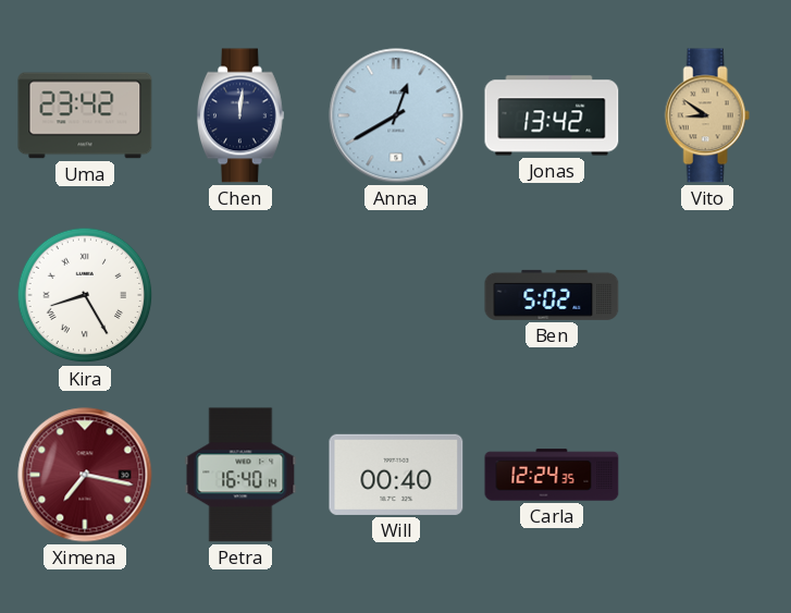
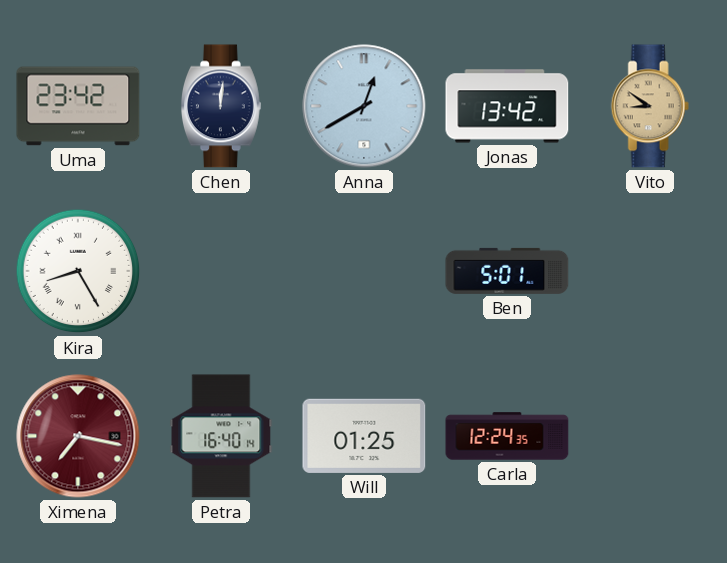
Ben: 5:02 -> 5:01
Will: 00:40 -> 01:25
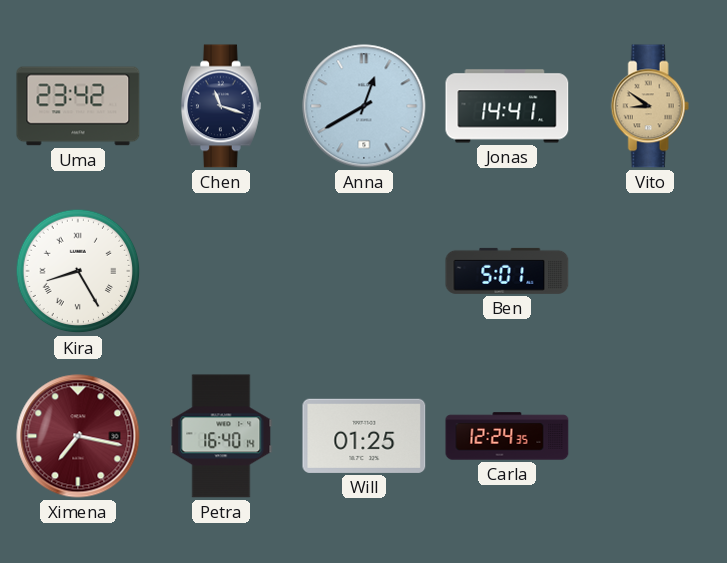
Chen: 12:01 -> 11:18
Jonas: 13:42 -> 14:41
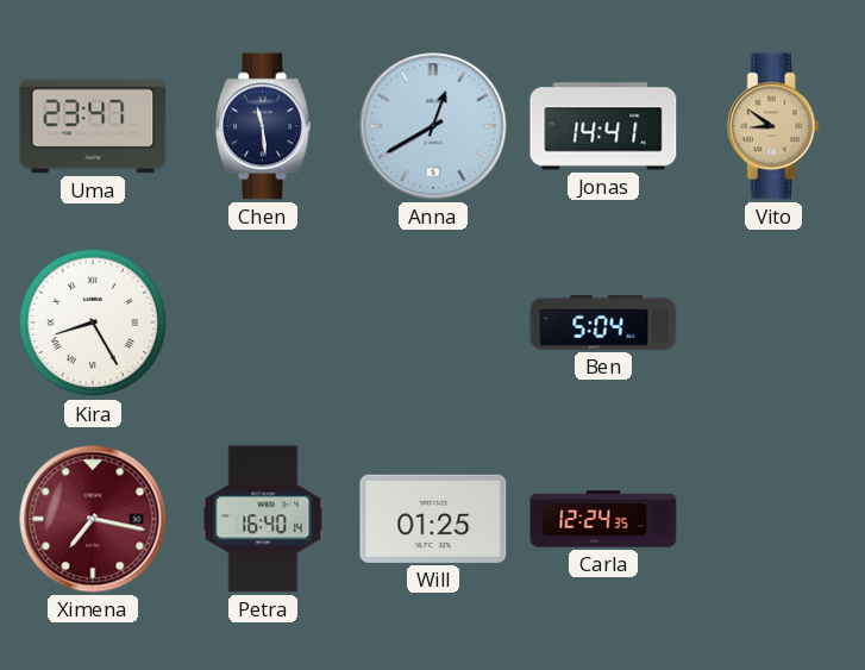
Uma: 23:42 -> 23:47
Chen: 11:18 -> 11:29
Ben: 5:01 -> 5:04
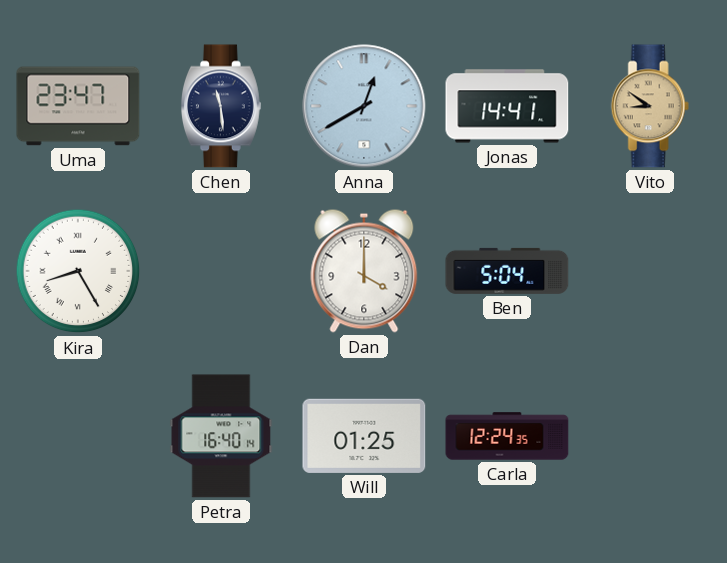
Dan: none -> 4:00
Ximena: 7:17 -> none
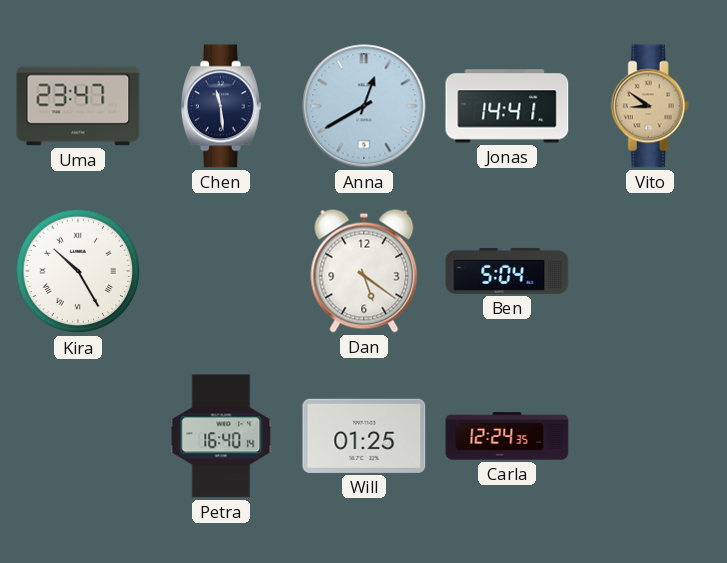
Kira: 8:25 -> 10:25
Dan: 4:00 -> 5:21
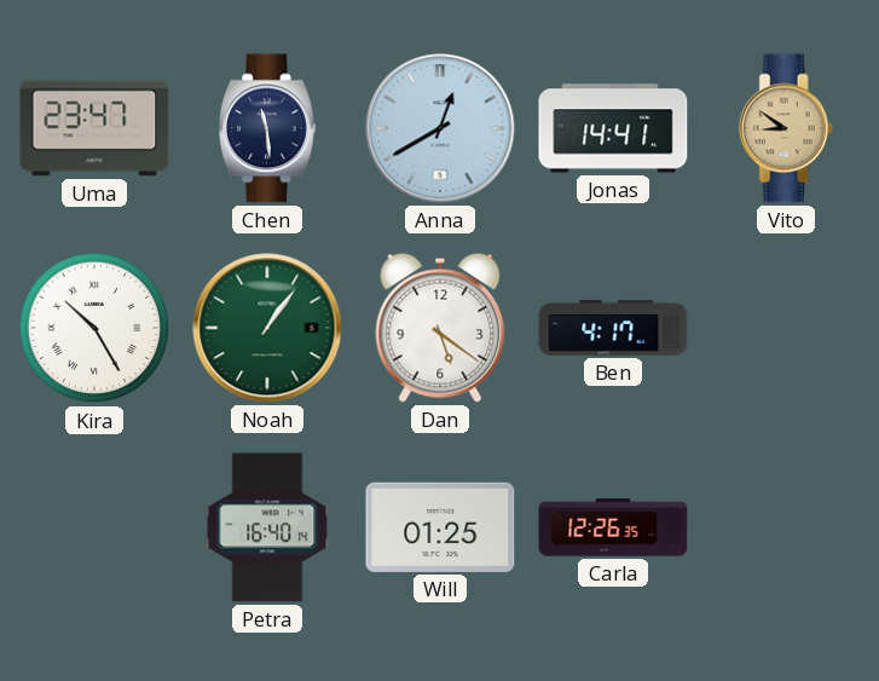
Noah: none -> 1:06
Ben: 5:04 -> 4:17
Carla: 12:24 -> 12:26
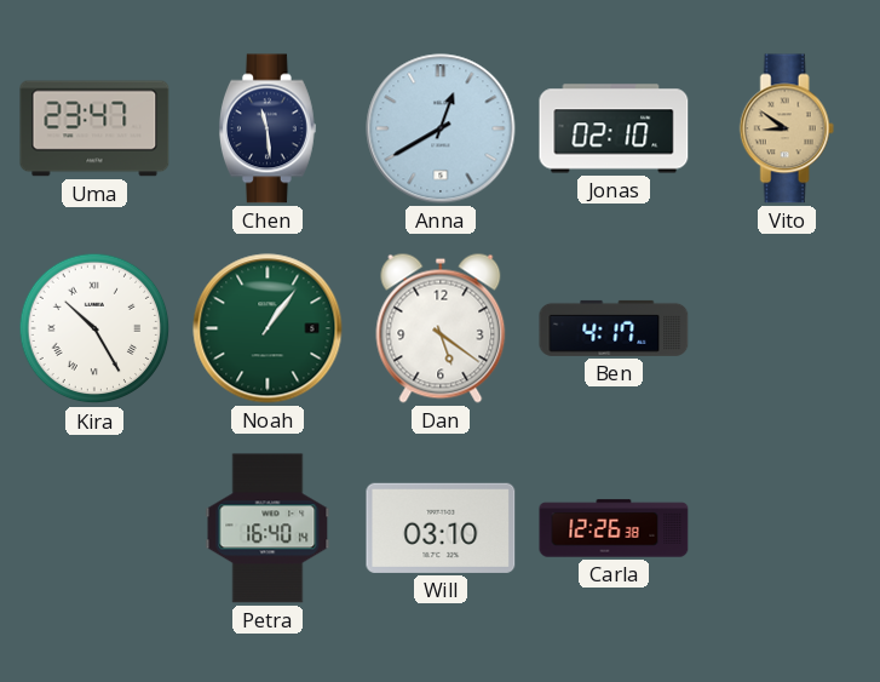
Jonas: 14:41 -> 02:10
Will: 01:25 -> 03:10
Carla: 12:26:35 -> 12:26:38
